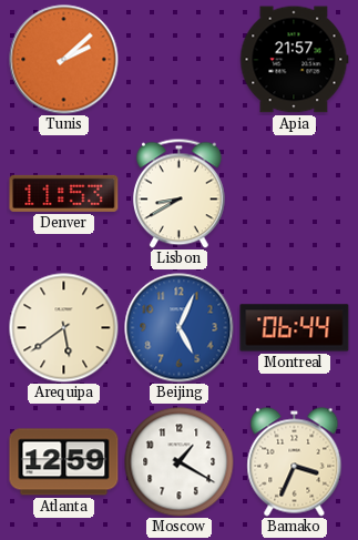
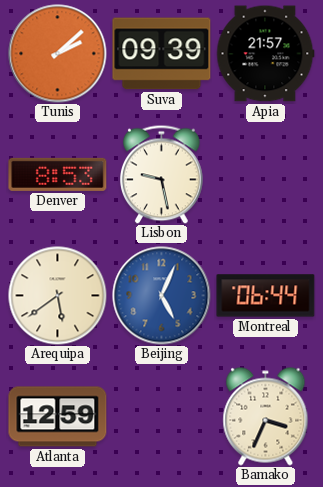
Suva: none -> 09:39
Denver: 11:53 -> 8:53
Lisbon: 8:40 -> 9:28
Moscow: 1:20 -> none
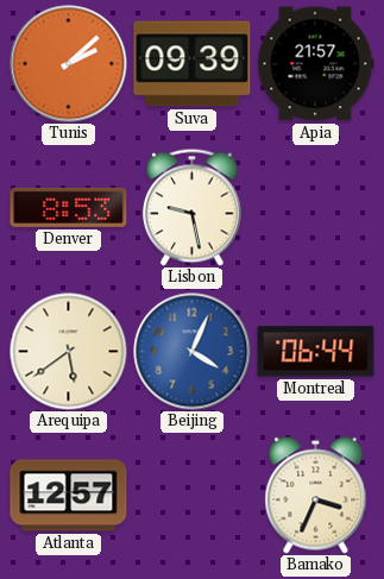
Beijing: 5:04 -> 4:04
Atlanta: 12:59 -> 12:57
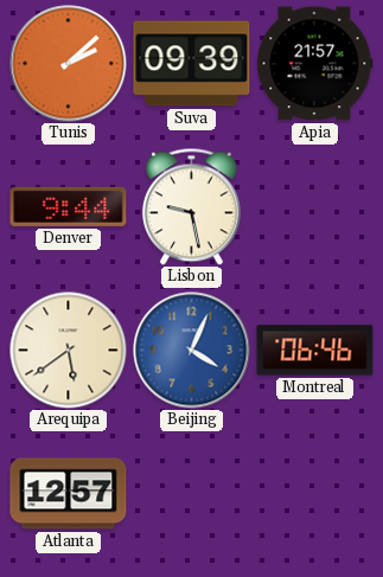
Denver: 8:53 -> 9:44
Montreal: 06:44 -> 06:46
Bamako: 3:34 -> none
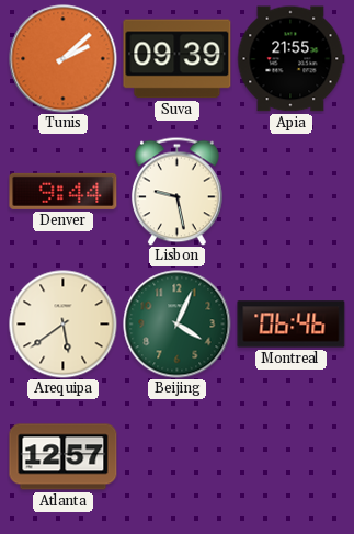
Apia: 21:57 -> 21:55
Beijing dial: blue -> green
